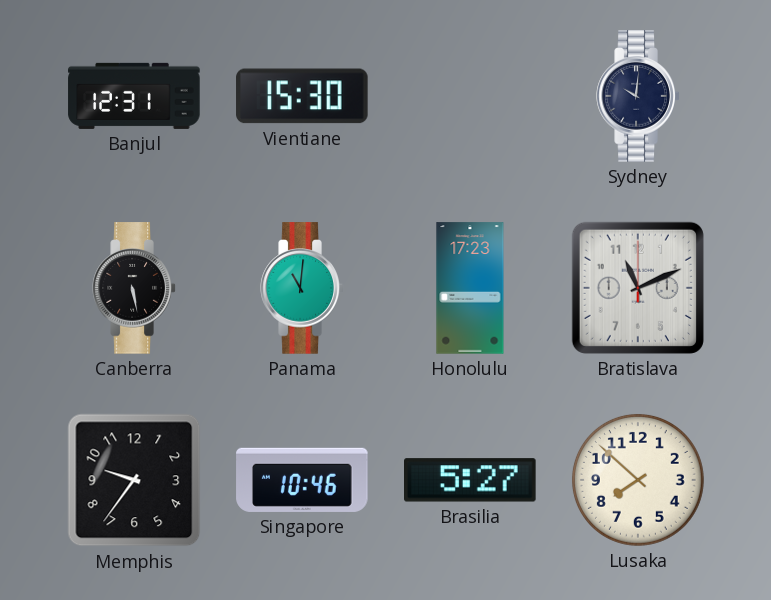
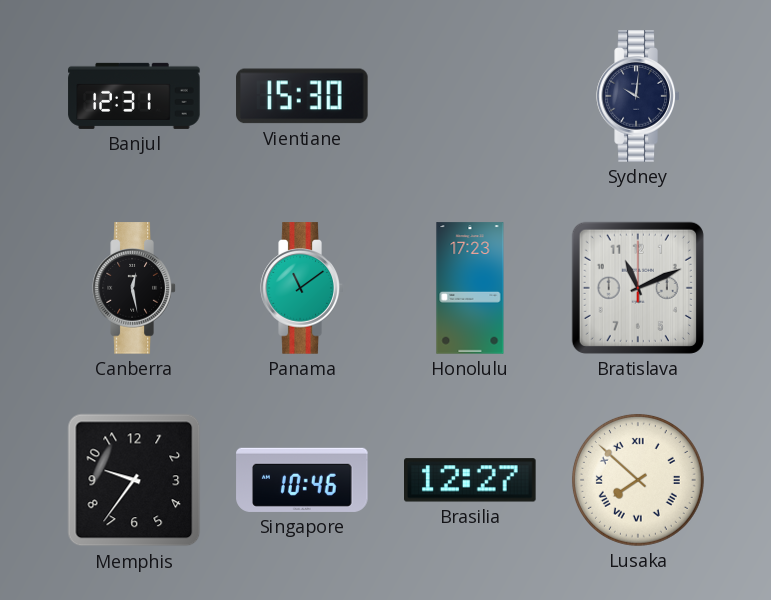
Canberra: 5:28 -> 12:28
Panama: 11:01 -> 11:09
Brasilia: 5:27 -> 12:27
Lusaka numerals: Arabic -> Roman
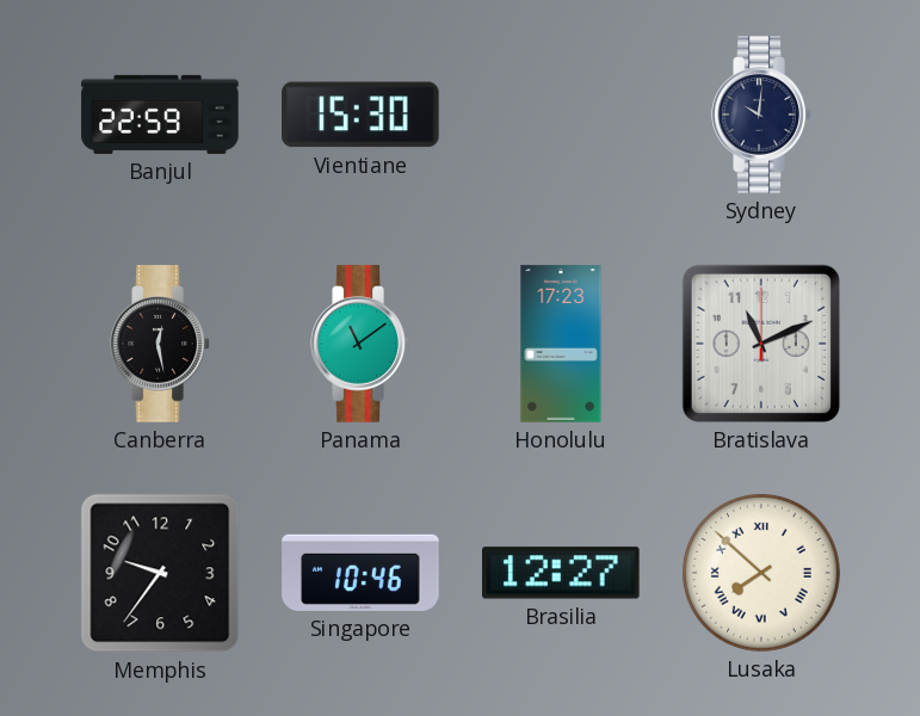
Banjul: 12:31 -> 22:59
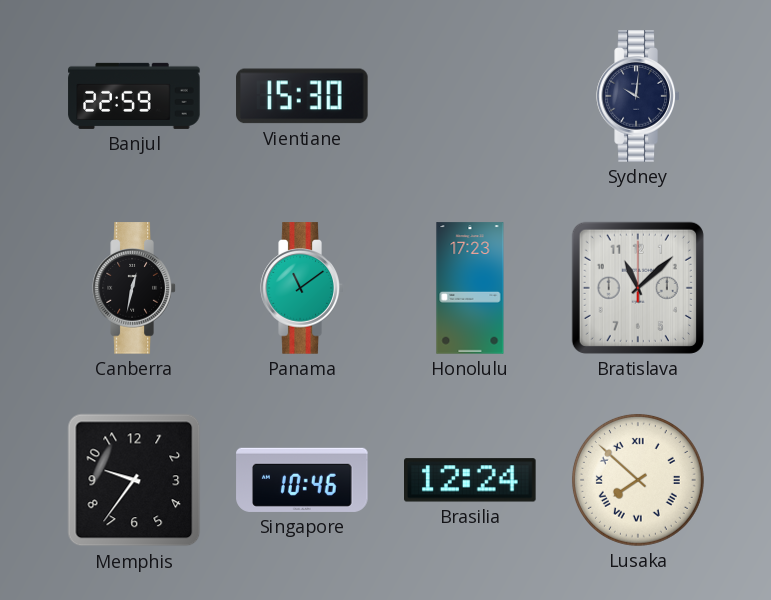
Canberra: 12:28 -> 12:32
Bratislava: 11:11 -> 11:08
Brasilia: 12:27 -> 12:24
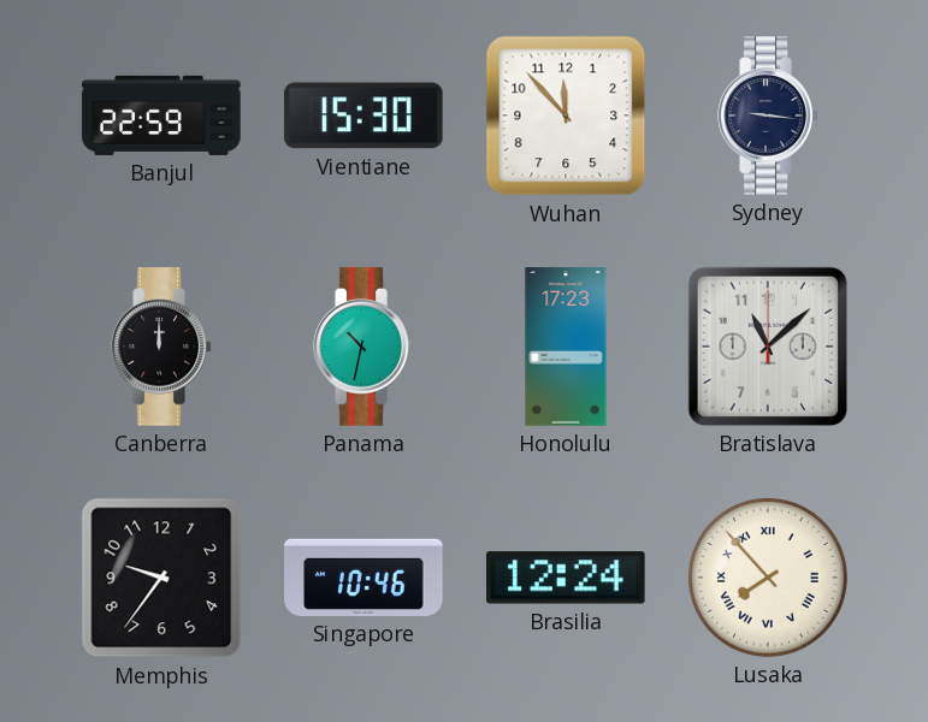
Wuhan: none -> 11:53
Sydney: 10:01 -> 9:16
Canberra: 12:32 -> 12:00
Panama: 11:09 -> 10:32
Lusaka: 7:52 -> 7:53
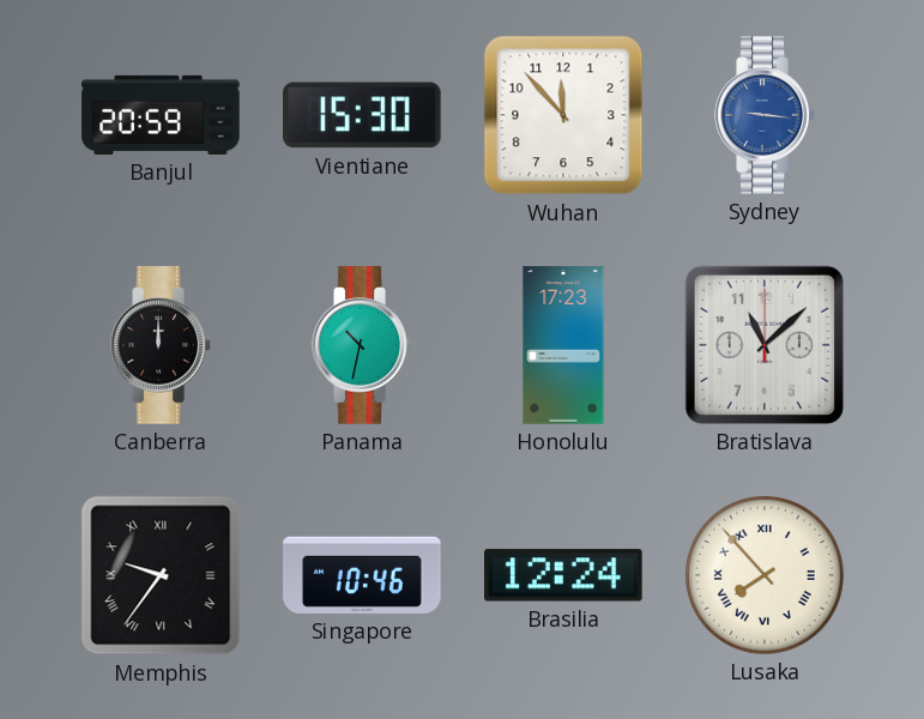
Banjul: 22:59 -> 20:59
Sydney dial: navy -> blue
Memphis numerals: Arabic -> Roman
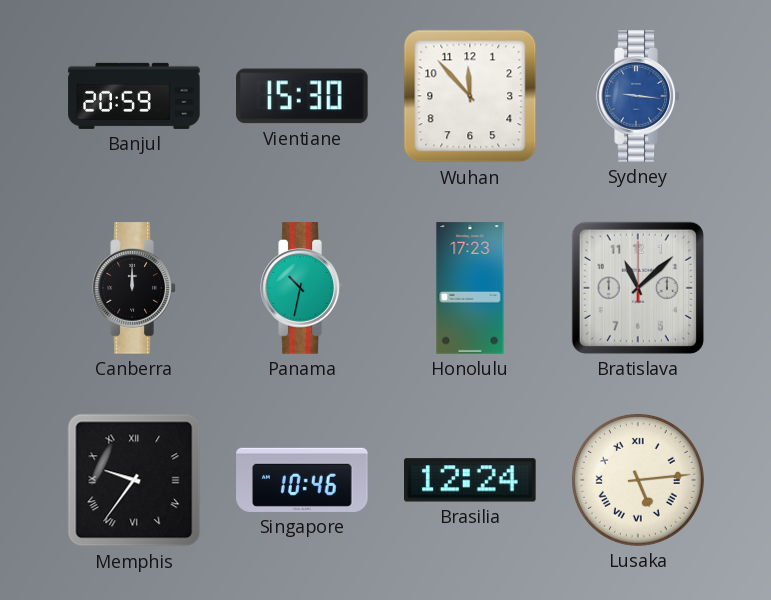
Lusaka: 7:53 -> 5:14
